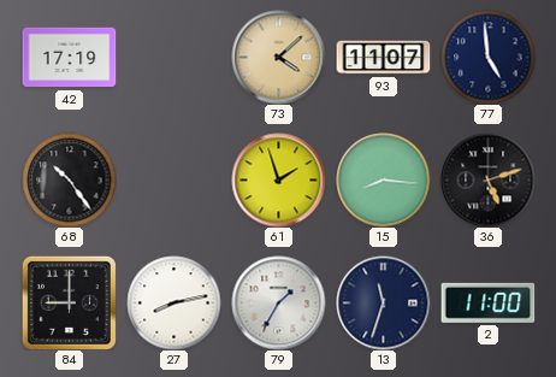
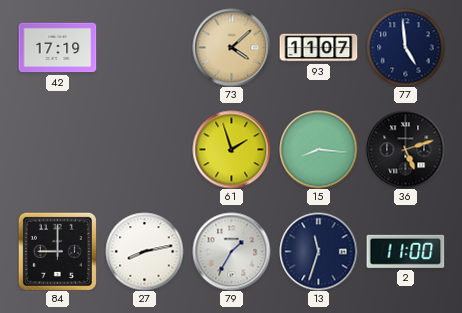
68: 10:24 -> none
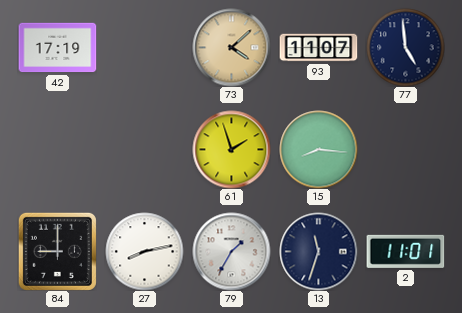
36: 5:12 -> none
2: 11:00 -> 11:01
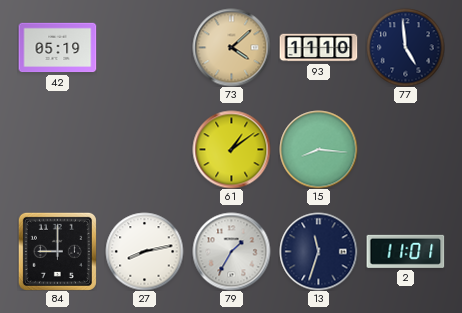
42: 17:19 -> 05:19
93: 11:07 -> 11:10
61: 1:57 -> 1:09
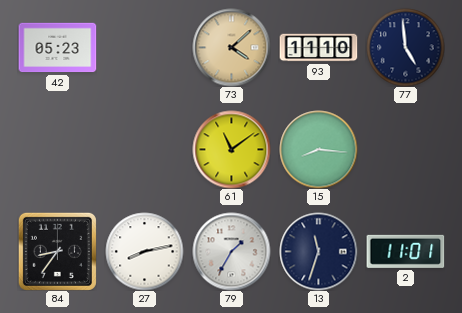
42: 05:19 -> 05:23
61: 1:09 -> 11:09
84: 9:00 -> 8:36
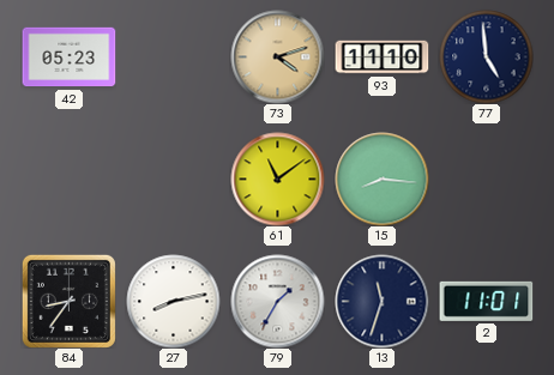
73: 4:08 -> 4:12
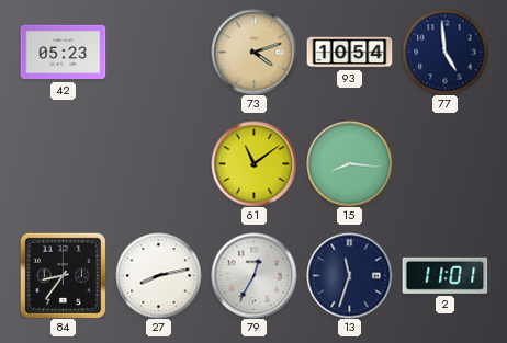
93: 11:10 -> 10:54
79: 1:35 -> 12:35
